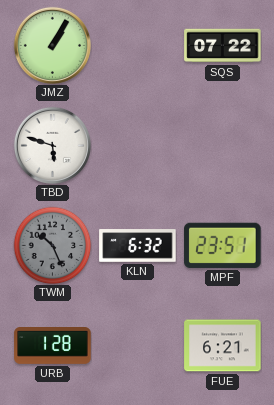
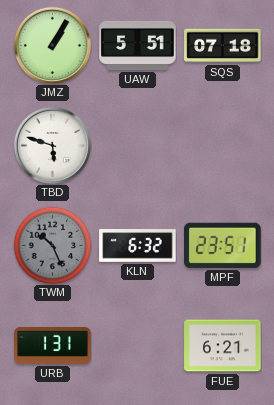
UAW: none -> 5:51
SQS: 07:22 -> 07:18
URB: 1:28 -> 1:31
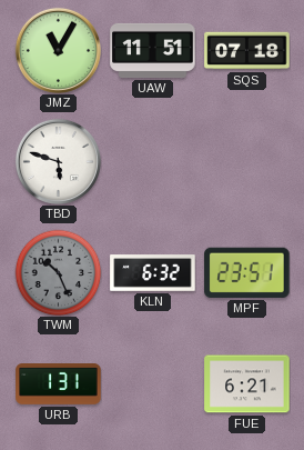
JMZ: 1:05 -> 11:05
UAW: 5:51 -> 11:51
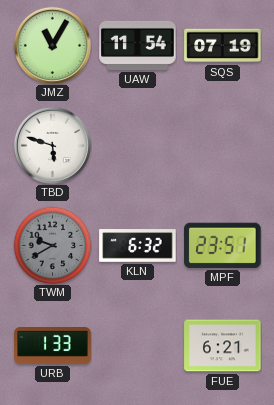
UAW: 11:51 -> 11:54
SQS: 07:18 -> 07:19
TWM: 10:26 -> 9:40
URB: 1:31 -> 1:33
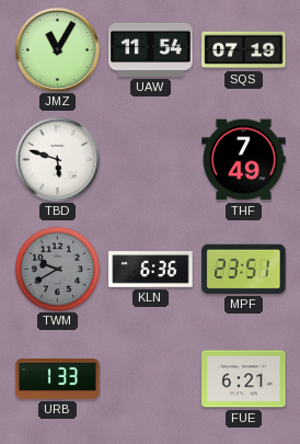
THF: none -> 7:49
KLN: 6:32 -> 6:36
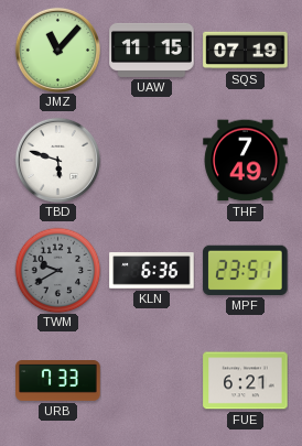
JMZ: 11:05 -> 11:07
UAW: 11:54 -> 11:15
URB: 1:33 -> 7:33
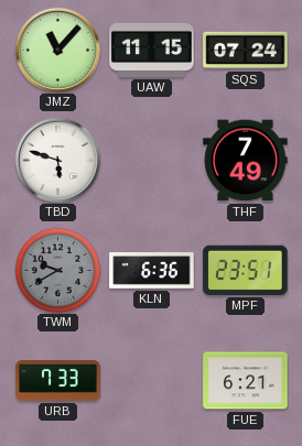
SQS: 07:19 -> 07:24
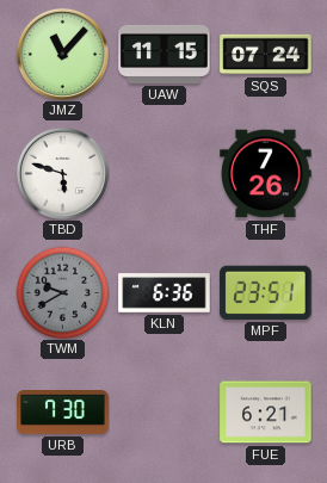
THF: 7:49 -> 7:26
URB: 7:33 -> 7:30
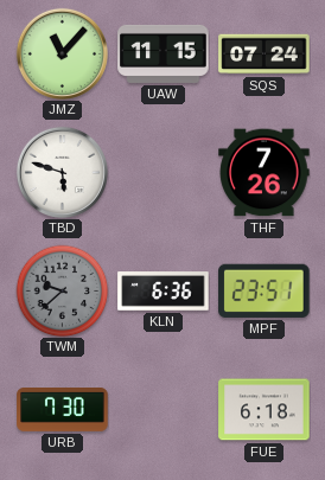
TWM: 9:40 -> 9:38
FUE: 6:21 -> 6:18
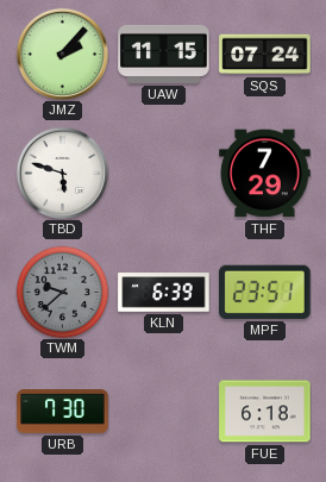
JMZ: 11:07 -> 2:07
THF: 7:26 -> 7:29
KLN: 6:36 -> 6:39
